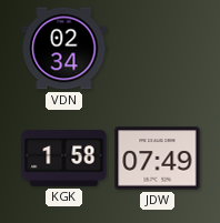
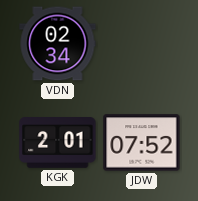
KGK: 1:58 -> 2:01
JDW: 07:49 -> 07:52
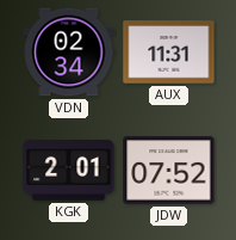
AUX: none -> 11:31
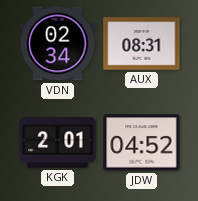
AUX: 11:31 -> 08:31
JDW: 07:52 -> 04:52
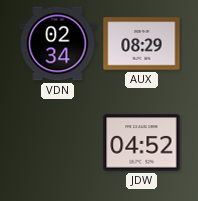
AUX: 08:31 -> 08:29
KGK: 2:01 -> none
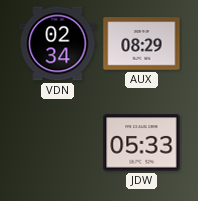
JDW: 04:52 -> 05:33
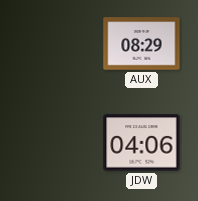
VDN: 02:34 -> none
JDW: 05:33 -> 04:06
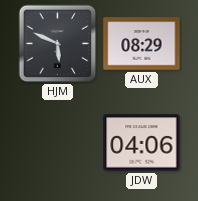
HJM: none -> 5:49
